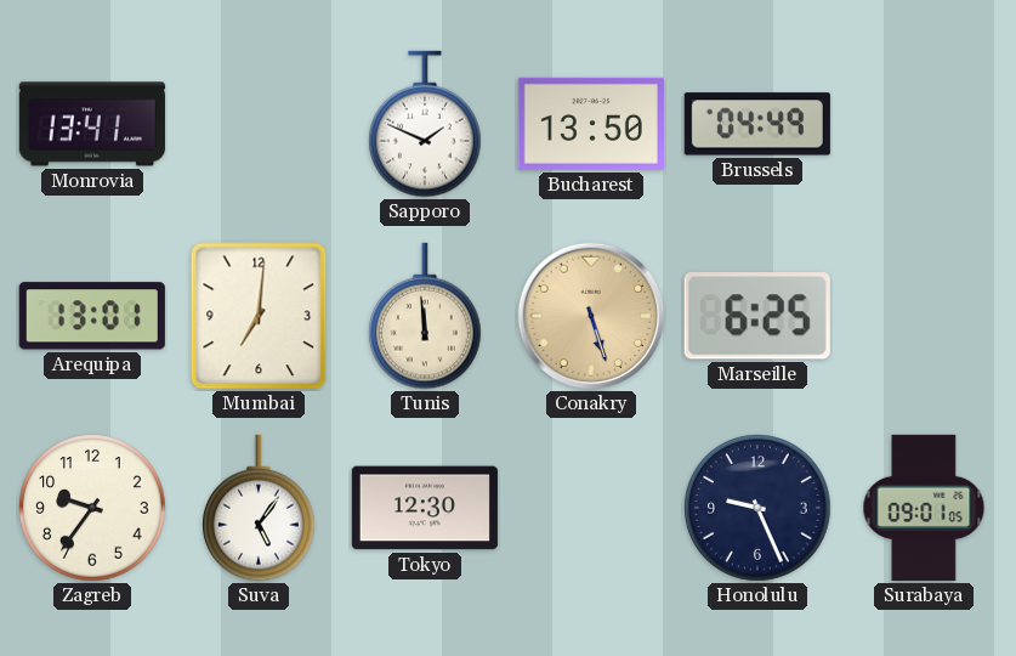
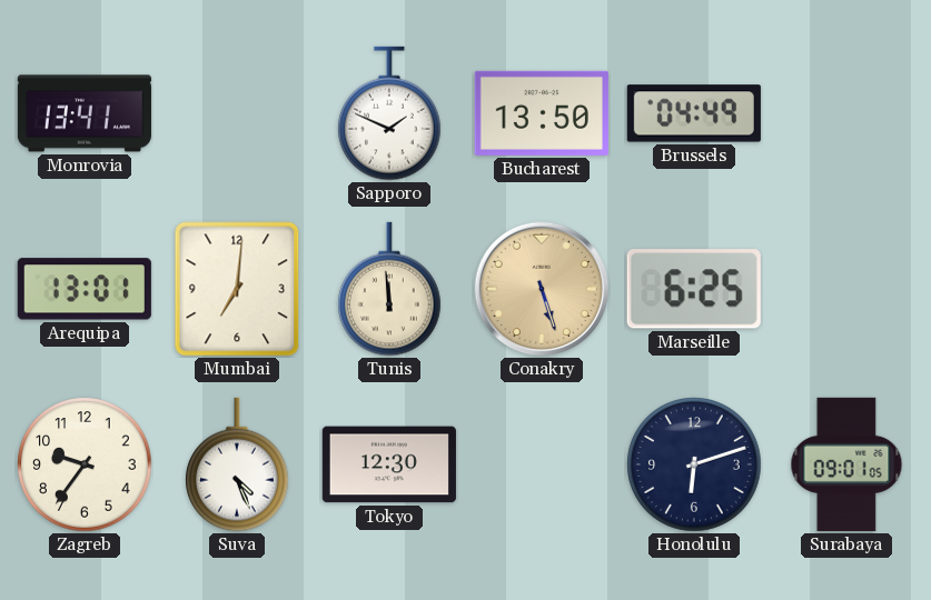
Suva: 5:06 -> 4:26
Honolulu: 9:26 -> 6:12
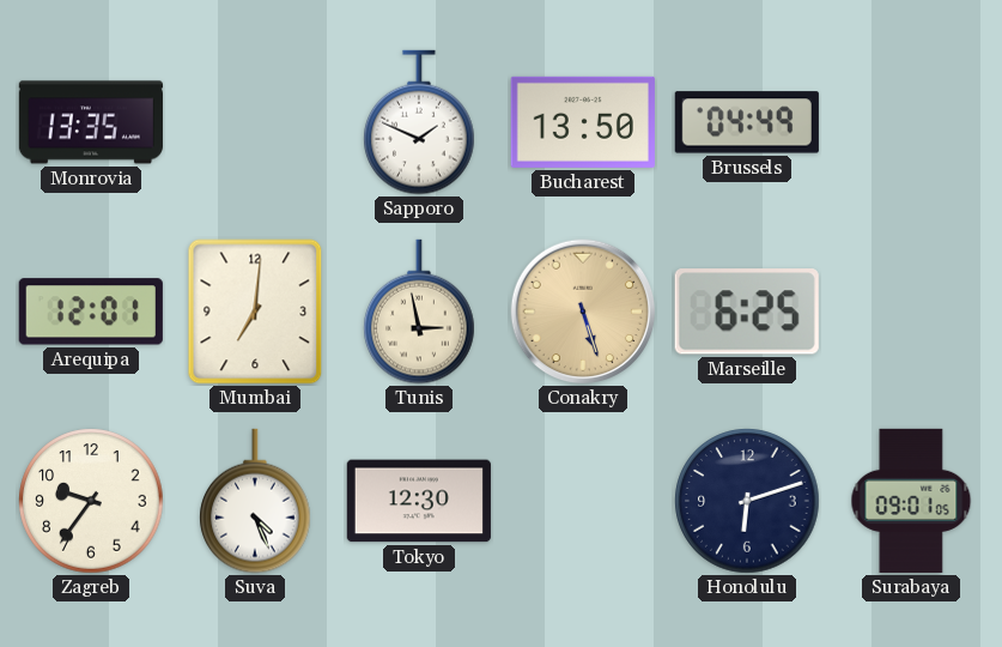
Monrovia: 13:41 -> 13:35
Arequipa: 13:01 -> 12:01
Tunis: 11:59 -> 2:58
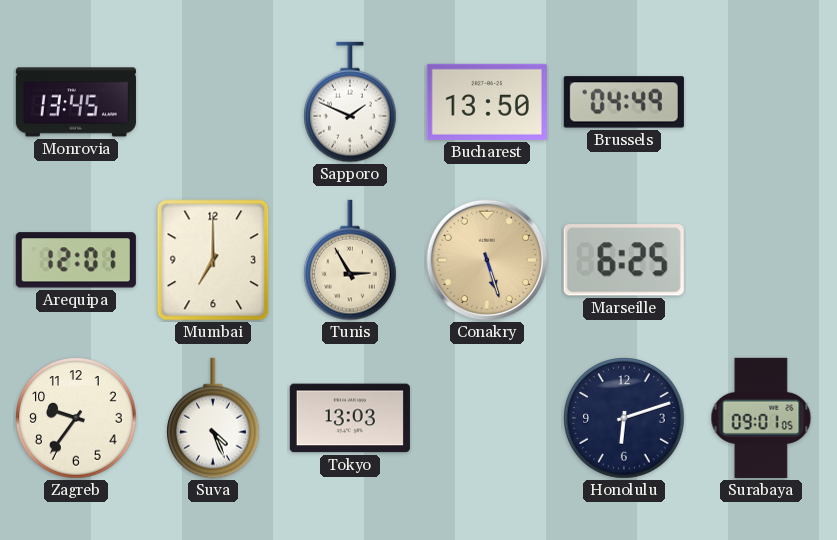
Monrovia: 13:35 -> 13:45
Mumbai: 7:01 -> 7:00
Tunis: 2:58 -> 2:55
Tokyo: 12:30 -> 13:03
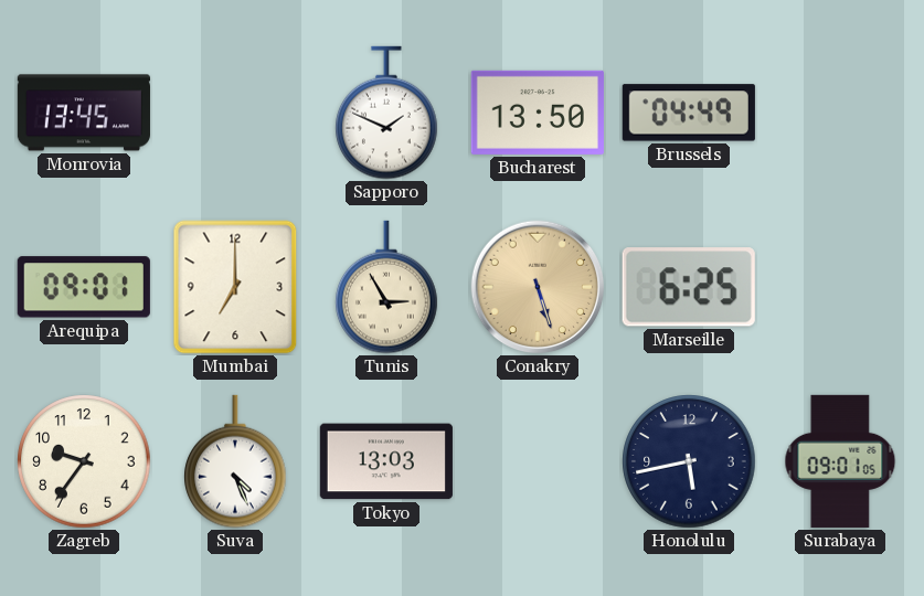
Arequipa: 12:01 -> 09:01
Honolulu: 6:12 -> 5:43
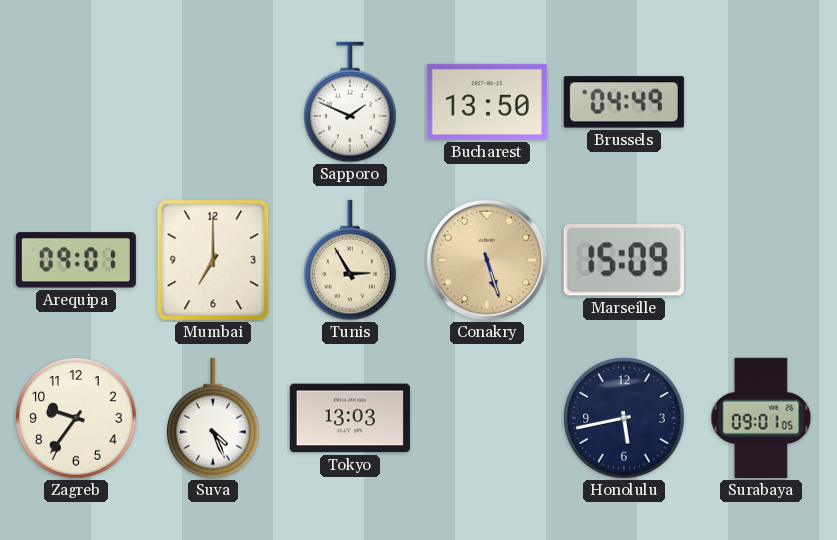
Monrovia: 13:45 -> none
Marseille: 6:25 -> 15:09
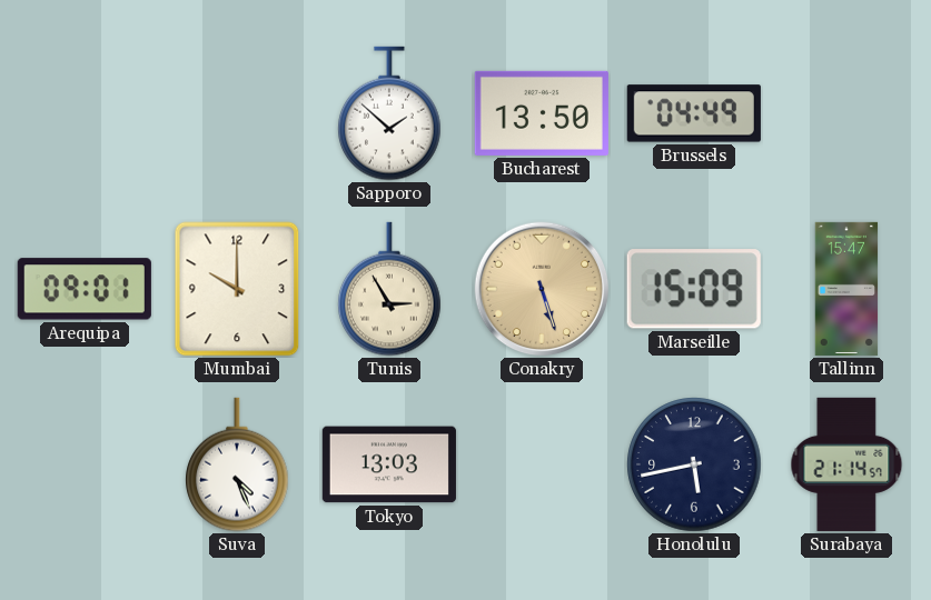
Sapporo: 1:49 -> 1:52
Mumbai: 7:00 -> 10:00
Tallinn: none -> 15:47
Zagreb: 9:36 -> none
Surabaya: 09:01 -> 21:14
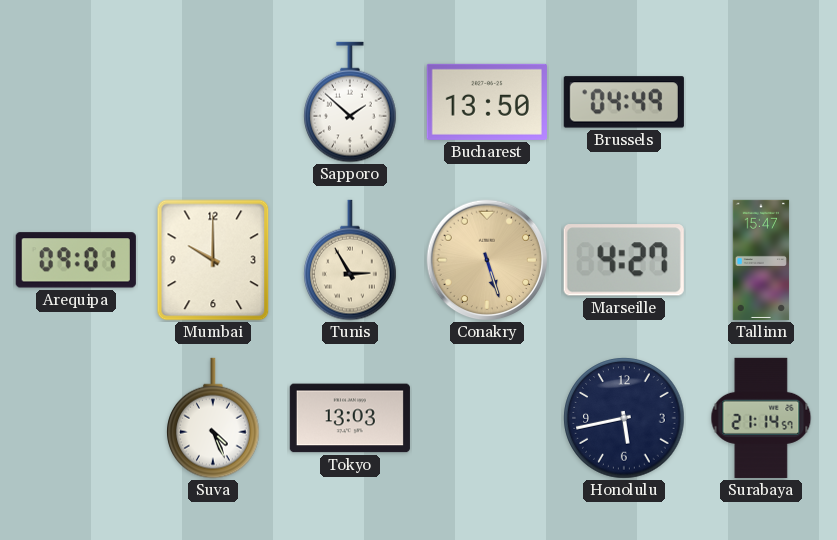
Marseille: 15:09 -> 4:27
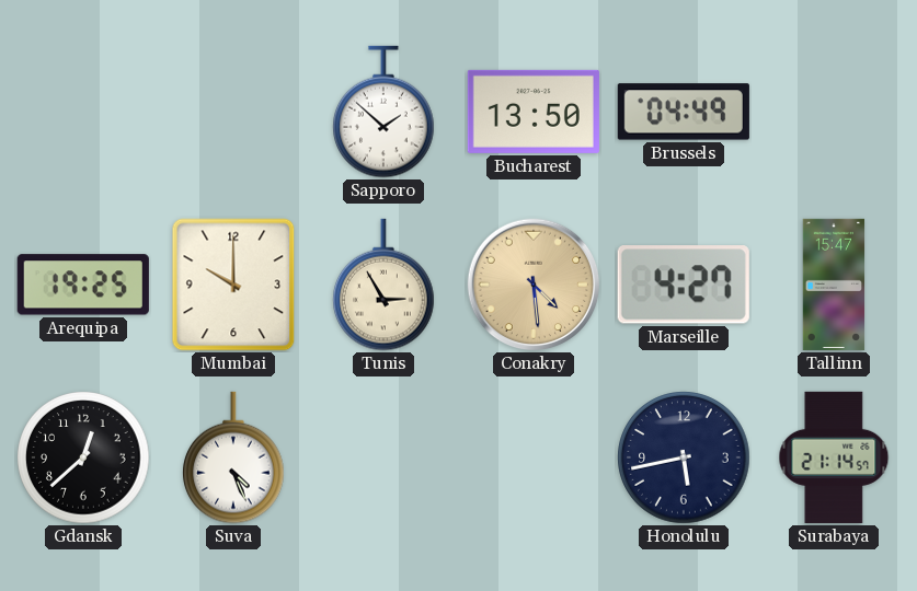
Arequipa: 09:01 -> 19:25
Conakry: 5:27 -> 4:29
Gdansk: none -> 12:38
Tokyo: 13:03 -> none
